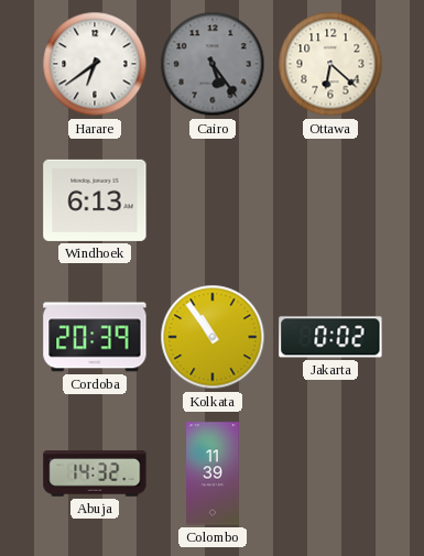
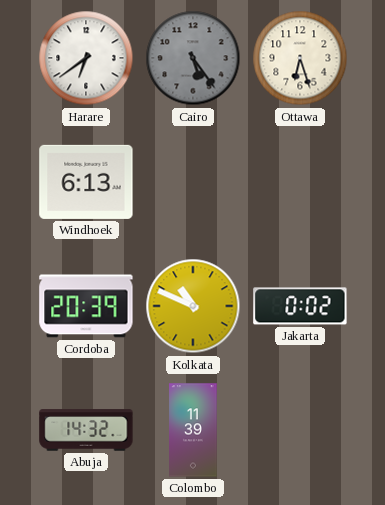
Ottawa: 6:22 -> 6:27
Kolkata: 10:54 -> 10:49
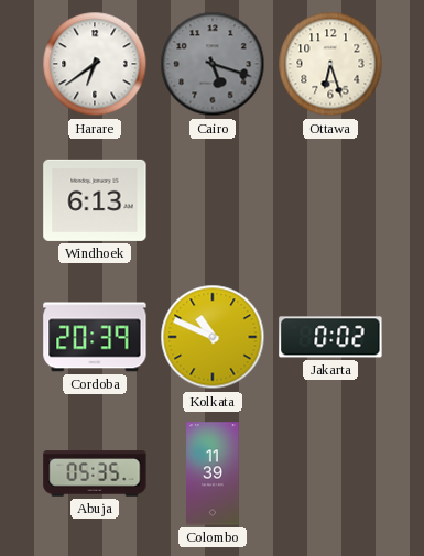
Cairo: 5:24 -> 5:18
Abuja: 14:32 -> 05:35
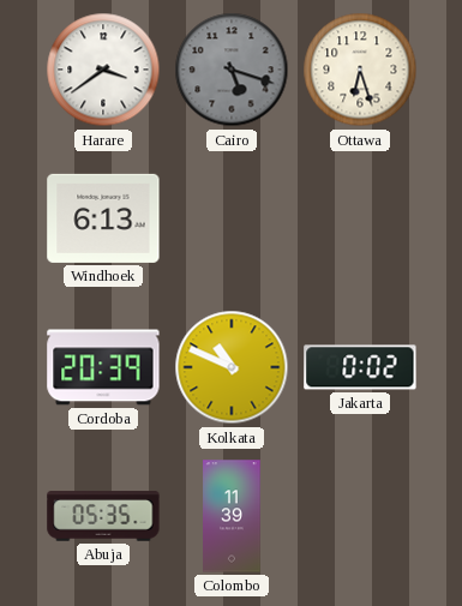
Harare: 6:39 -> 3:39
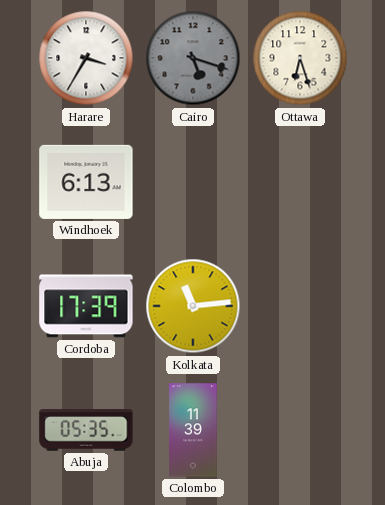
Harare: 3:39 -> 3:35
Cordoba: 20:39 -> 17:39
Kolkata: 10:49 -> 11:14
Jakarta: 0:02 -> none
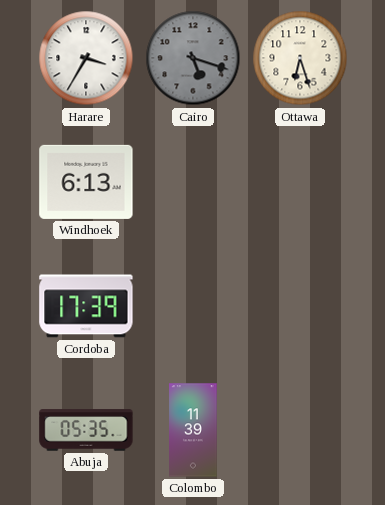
Kolkata: 11:14 -> none
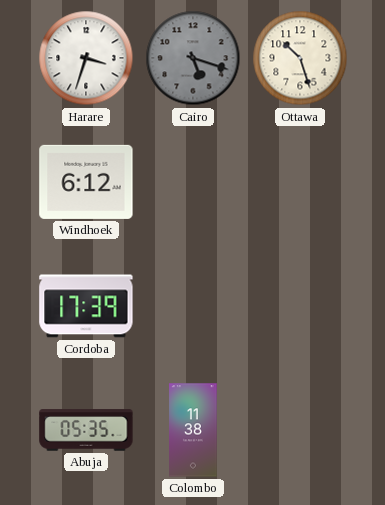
Harare: 3:35 -> 3:33
Ottawa: 6:27 -> 10:27
Windhoek: 6:13 -> 6:12
Colombo: 11:39 -> 11:38
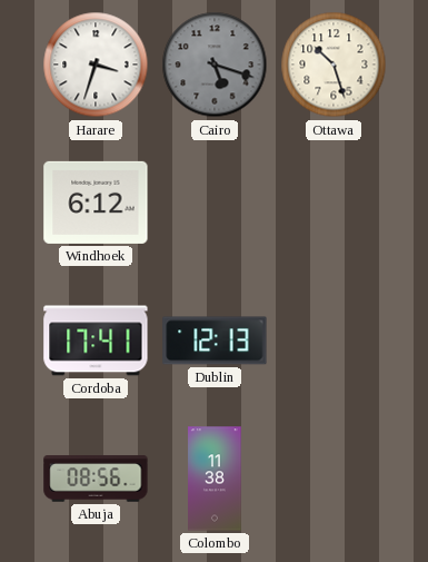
Cordoba: 17:39 -> 17:41
Dublin: none -> 12:13
Abuja: 05:35 -> 08:56
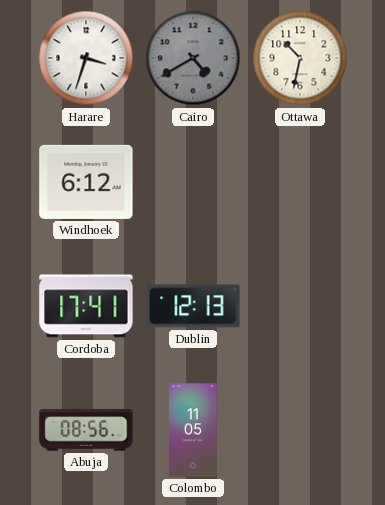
Cairo: 5:18 -> 4:40
Ottawa: 10:27 -> 10:32
Colombo: 11:38 -> 11:05
